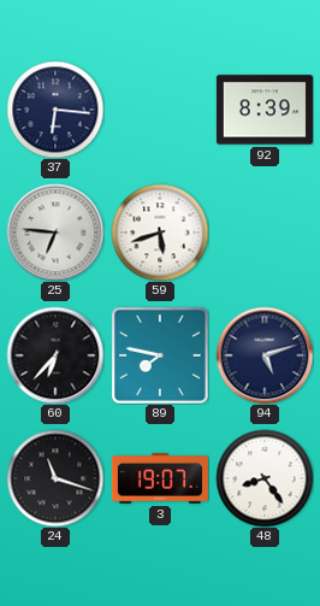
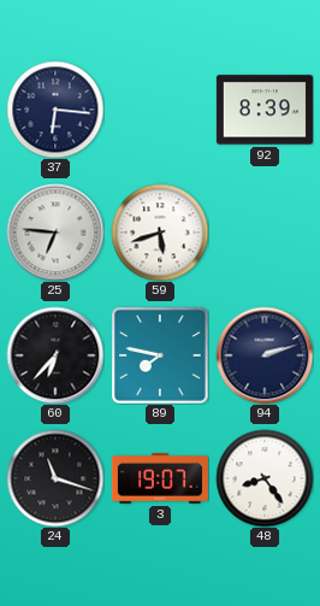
94: 5:12 -> 2:12
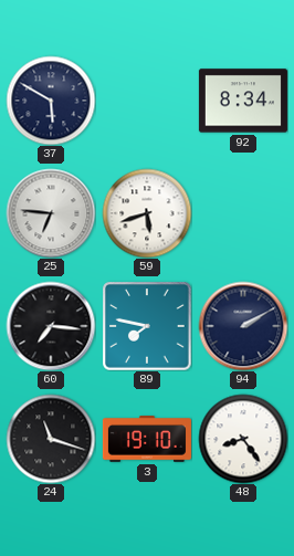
37: 6:16 -> 5:50
92: 8:39 -> 8:34
60: 6:37 -> 7:16
94: 2:12 -> 2:10
3: 19:07 -> 19:10
